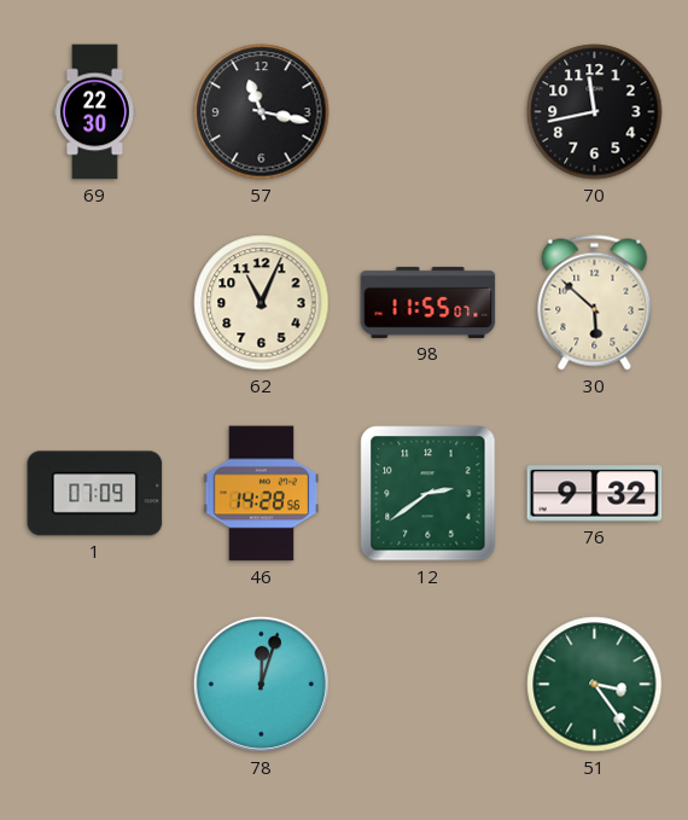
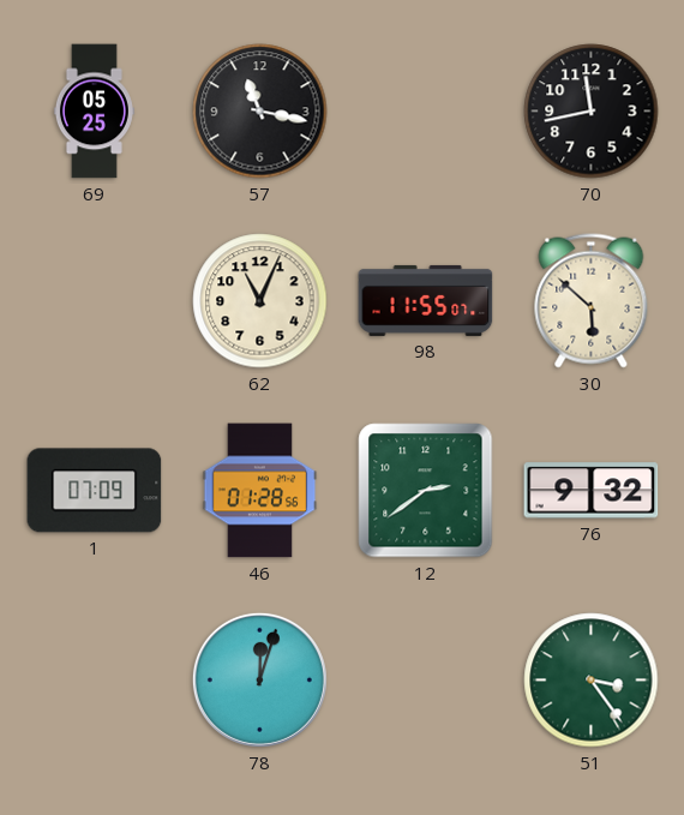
69: 22:30 -> 05:25
46: 14:28 -> 01:28
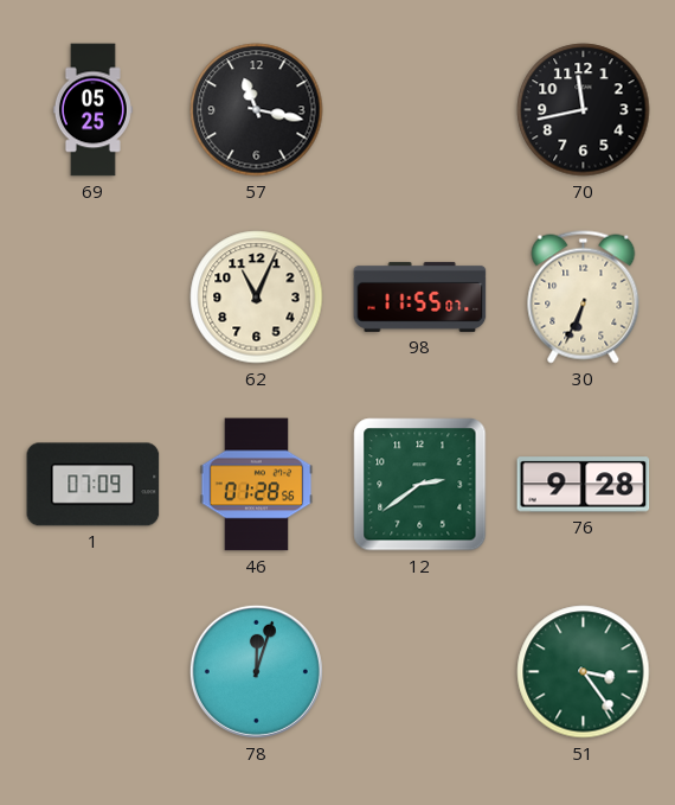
30: 5:52 -> 6:34
76: 9:32 -> 9:28
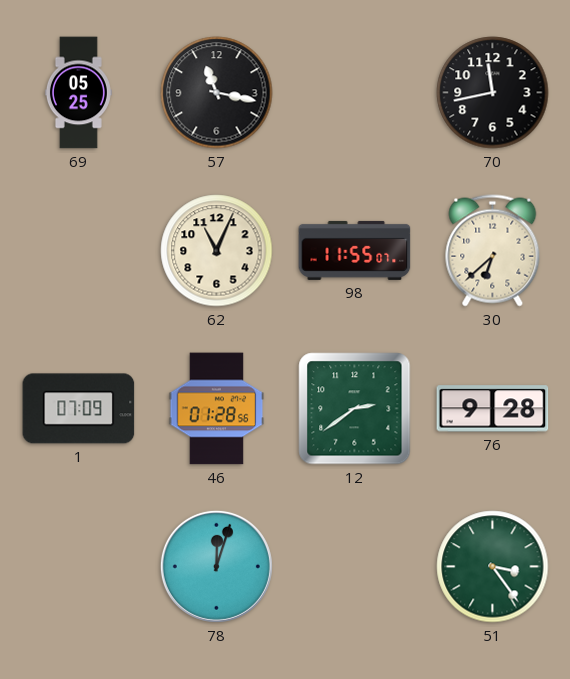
30: 6:34 -> 6:38
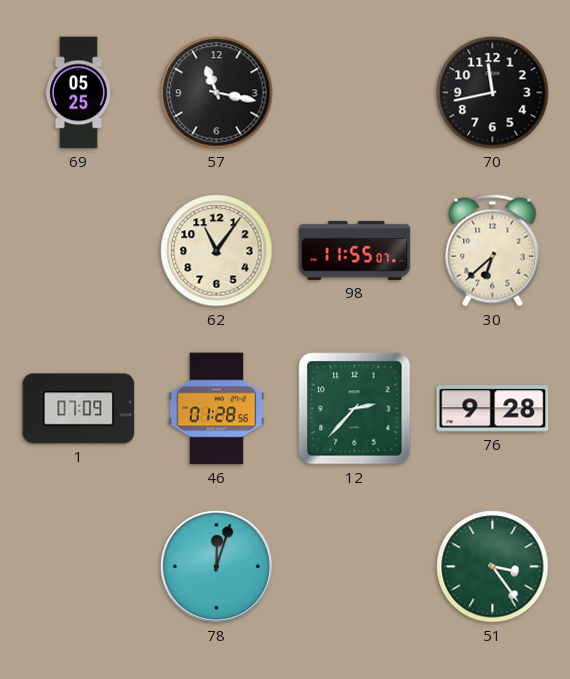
62: 11:04 -> 11:06
12: 2:39 -> 2:37
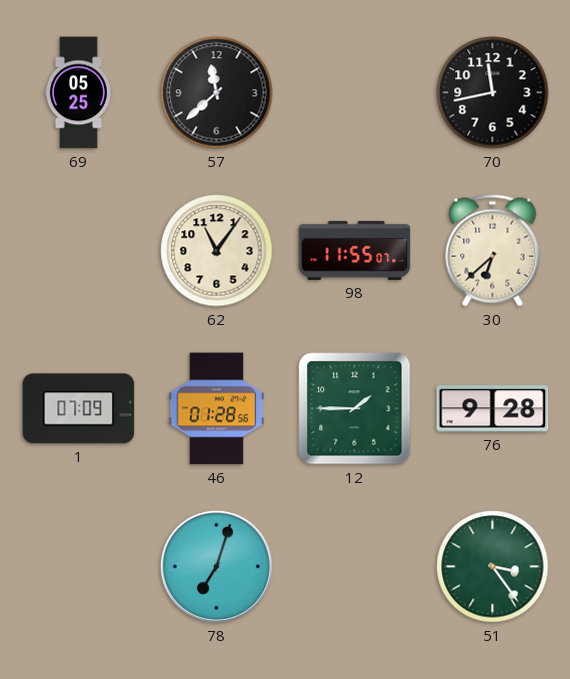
57: 11:17 -> 11:38
12: 2:37 -> 1:45
78: 12:03 -> 7:03
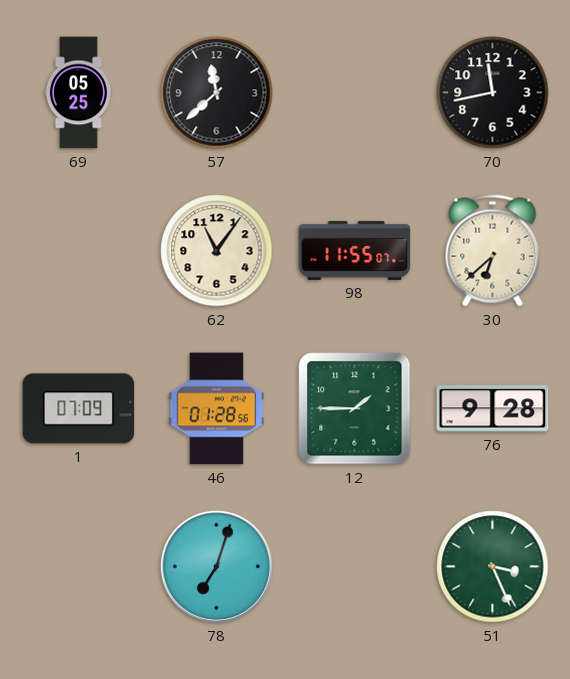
51: 3:24 -> 3:26
